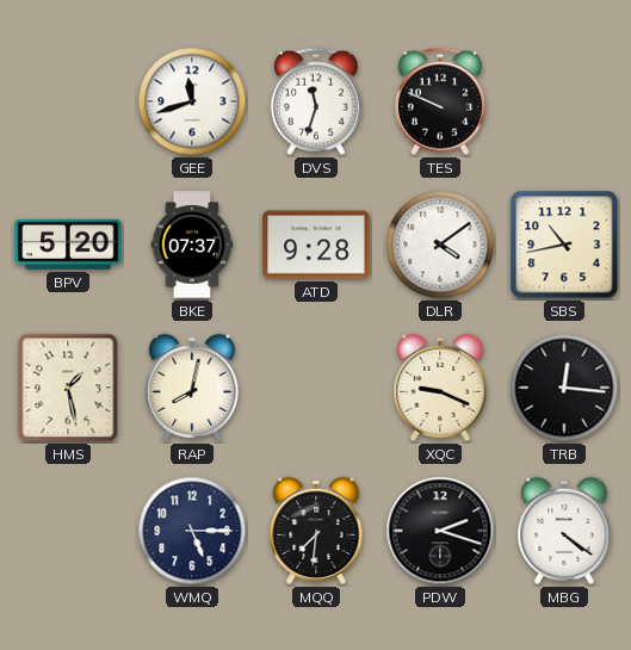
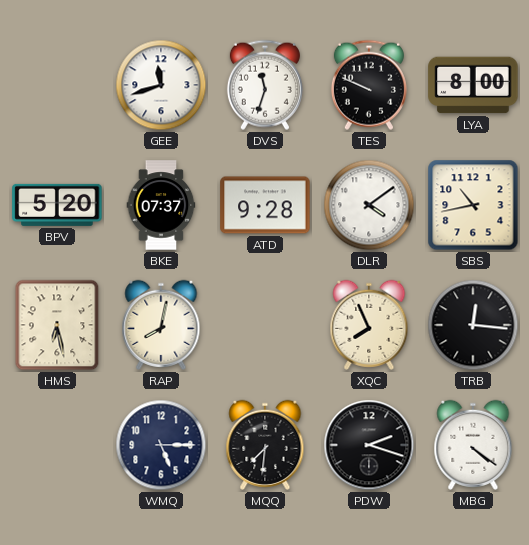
LYA: none -> 8:00
HMS: 1:28 -> 6:28
XQC: 9:19 -> 7:56
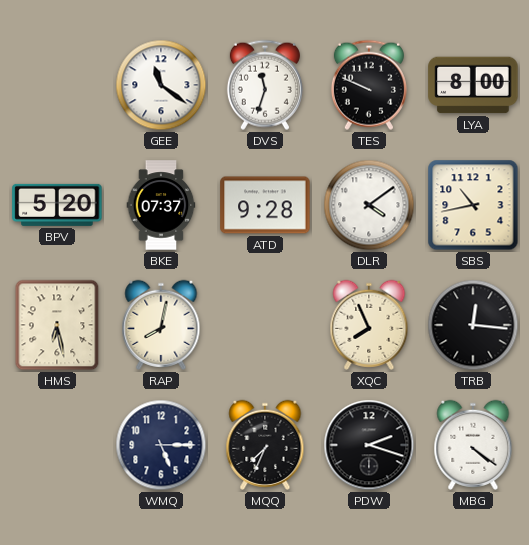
GEE: 11:42 -> 11:21
MQQ: 7:31 -> 7:34
